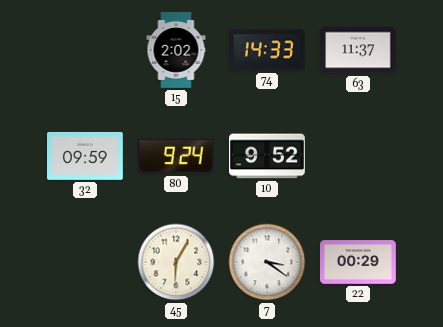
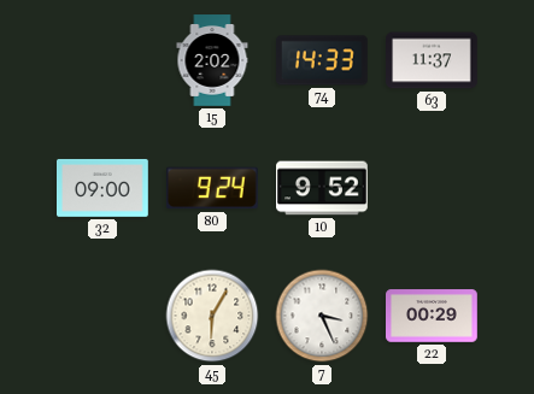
32: 09:59 -> 09:00
7: 3:21 -> 3:26
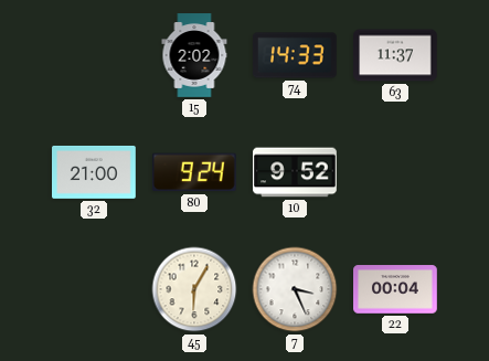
32: 09:00 -> 21:00
22: 00:29 -> 00:04
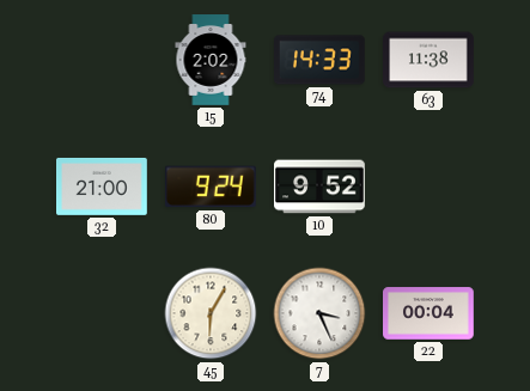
63: 11:37 -> 11:38
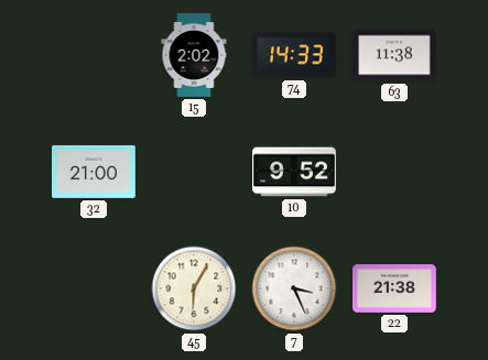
80: 9:24 -> none
22: 00:04 -> 21:38
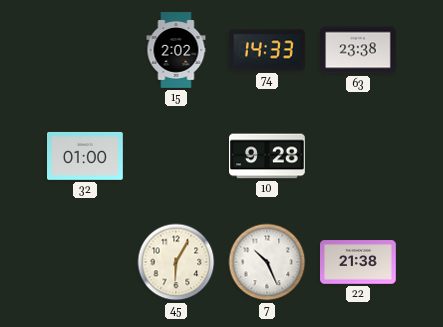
63: 11:38 -> 23:38
32: 21:00 -> 01:00
10: 9:52 -> 9:28
7: 3:26 -> 10:26
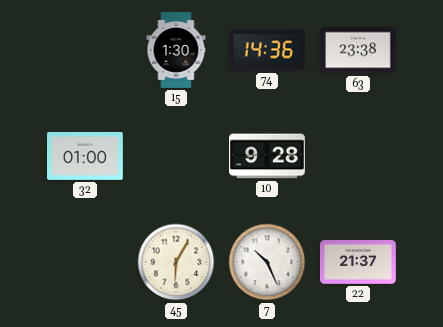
15: 2:02 -> 1:30
74: 14:33 -> 14:36
22: 21:38 -> 21:37
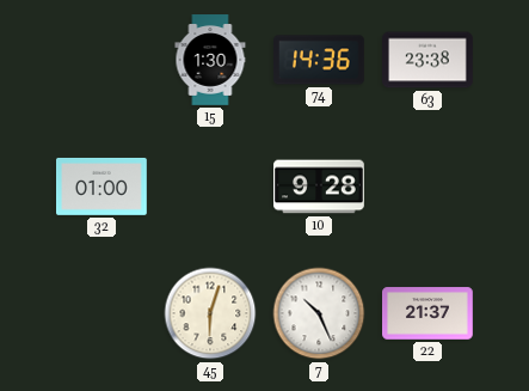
45: 6:05 -> 6:03
